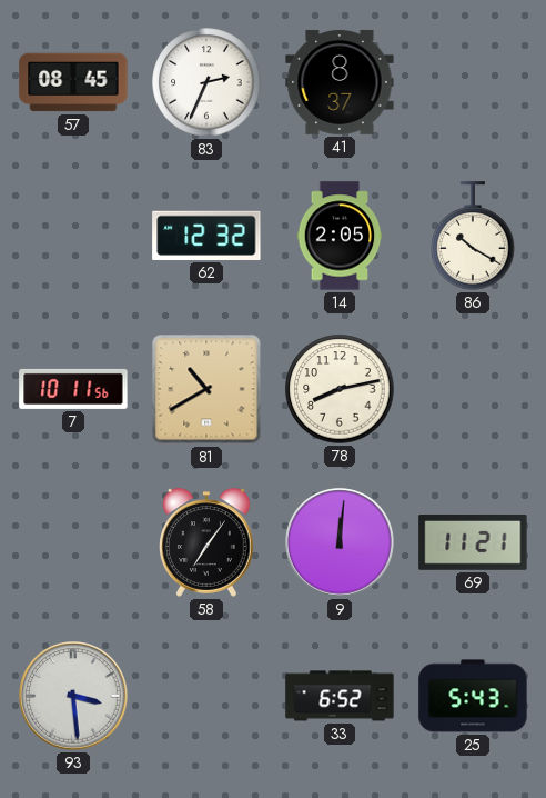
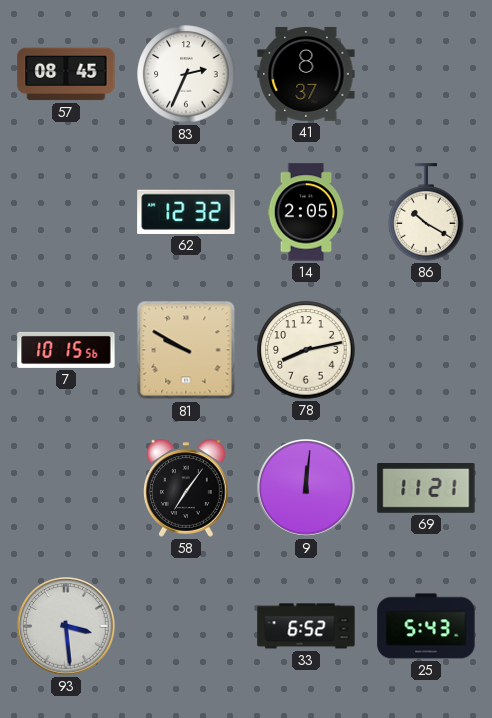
7: 10:11 -> 10:15
81: 10:40 -> 9:50
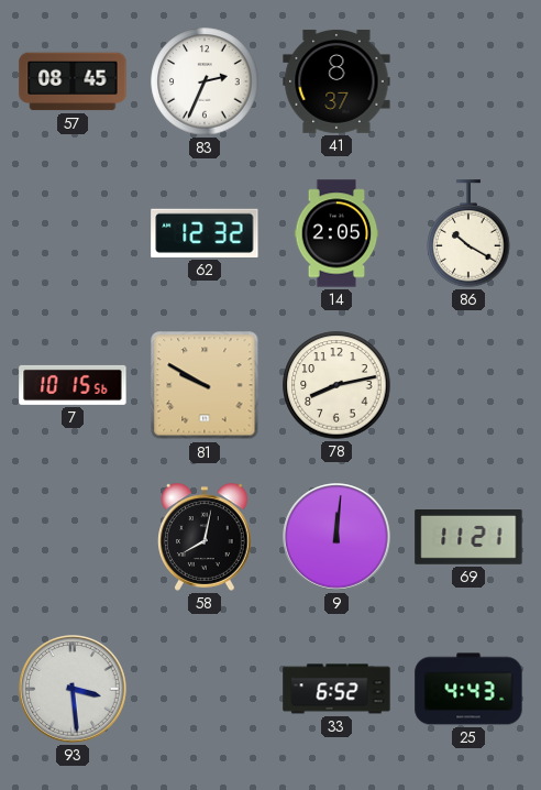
58: 7:06 -> 8:02
25: 5:43 -> 4:43
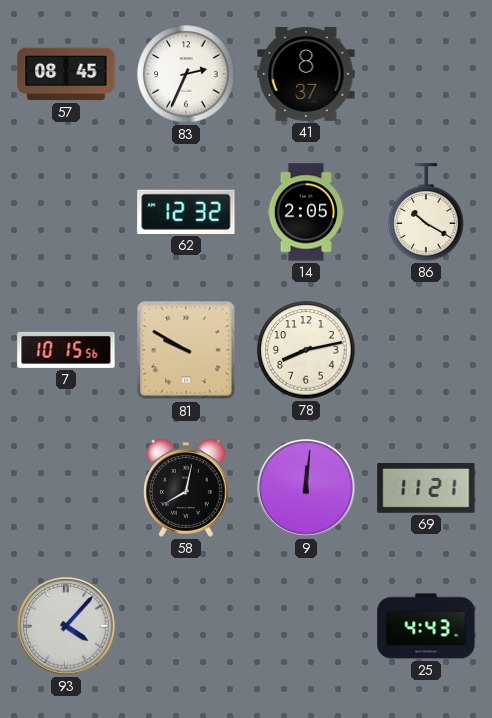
93: 3:29 -> 4:07
33: 6:52 -> none
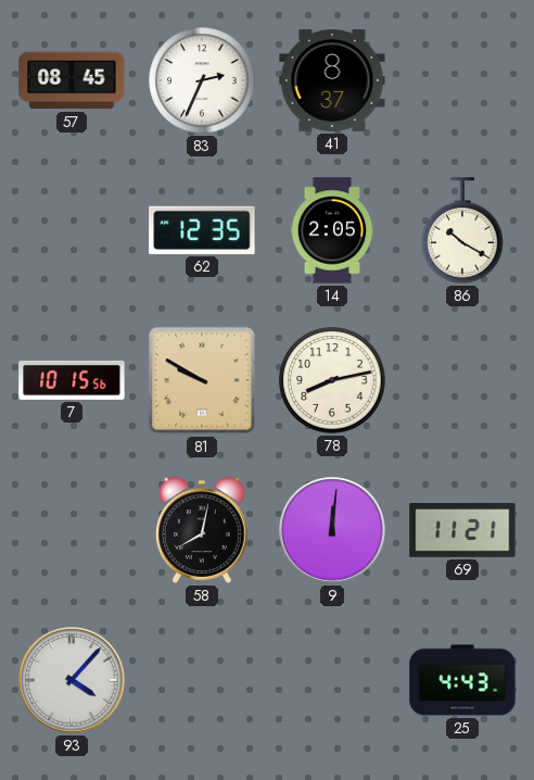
62: 12:32 -> 12:35
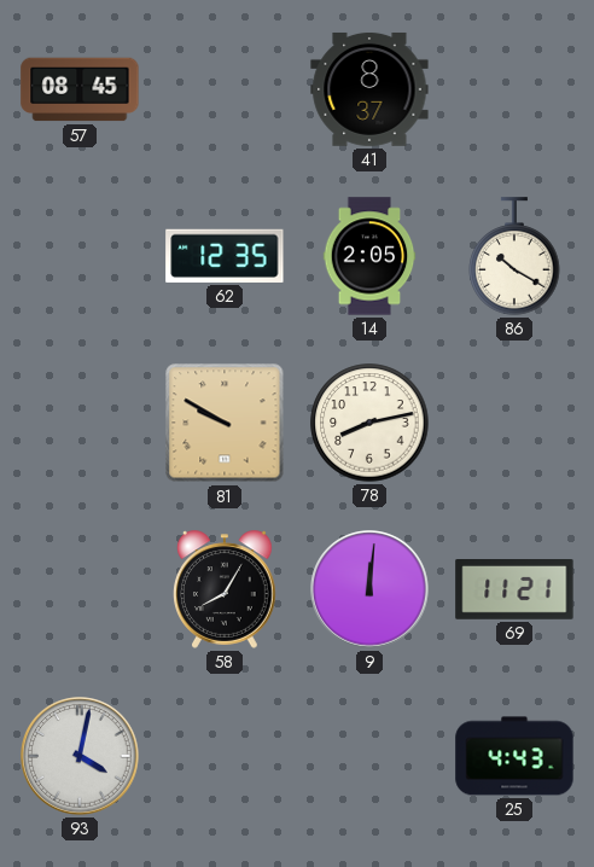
83: 2:34 -> none
7: 10:15 -> none
58: 8:02 -> 8:05
93: 4:07 -> 4:02
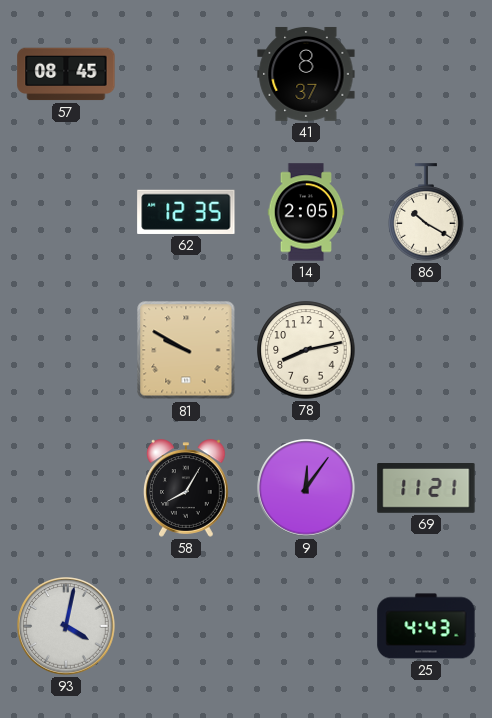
9: 12:01 -> 12:06
